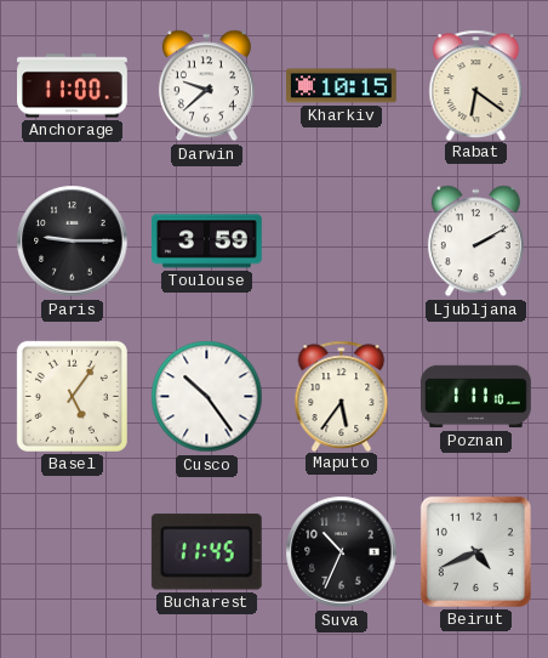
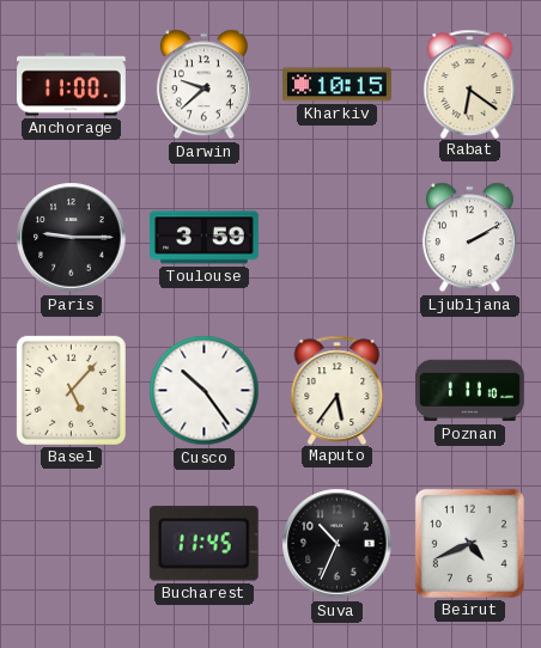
Basel: 5:06 -> 5:07
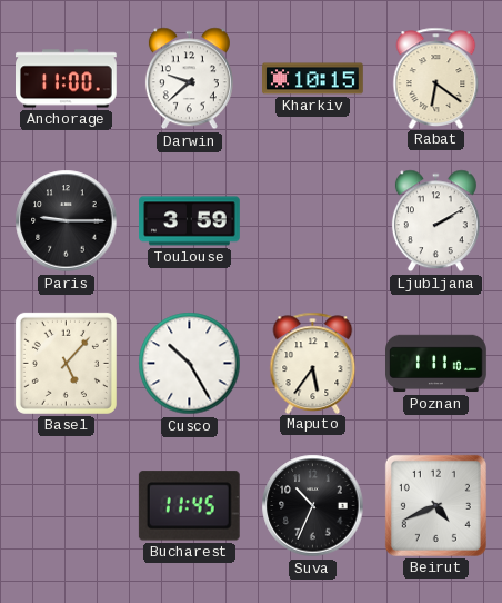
Cusco: 10:24 -> 10:25
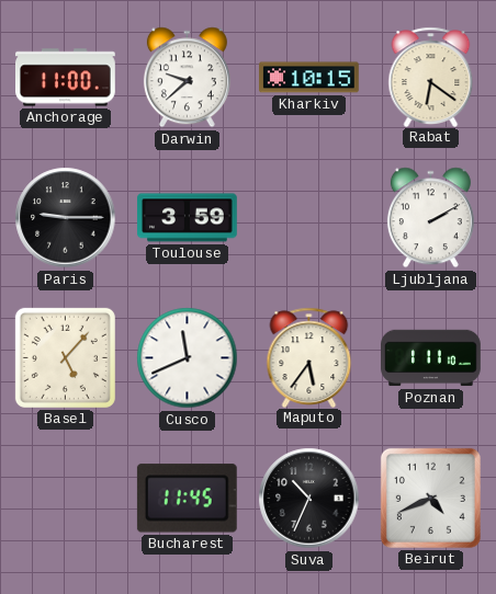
Cusco: 10:25 -> 11:41
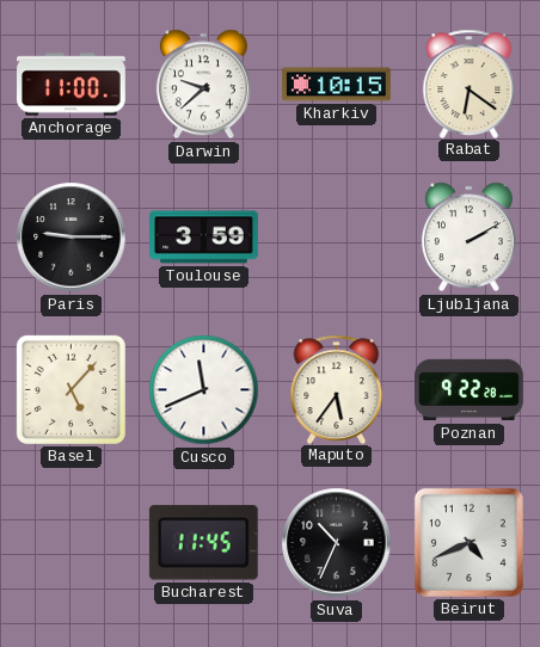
Poznan: 1:11 -> 9:22
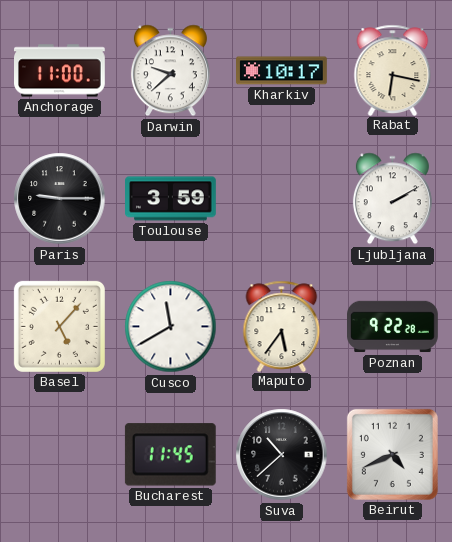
Kharkiv: 10:15 -> 10:17
Rabat: 6:21 -> 6:17
Cusco: 11:41 -> 11:40
Suva: 10:34 -> 10:38
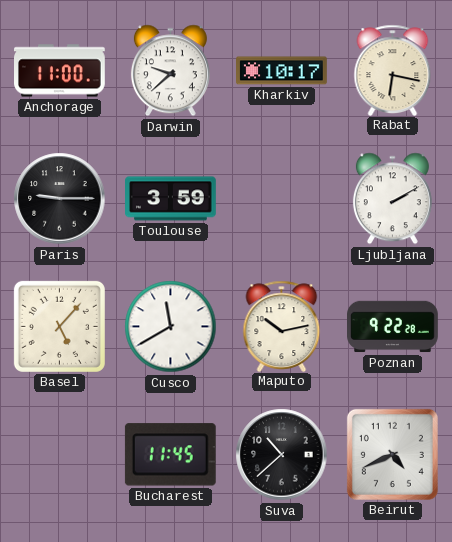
Maputo: 5:36 -> 10:13
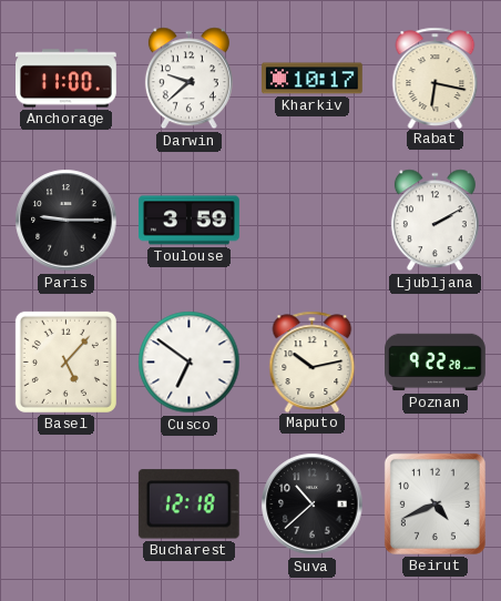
Cusco: 11:40 -> 6:51
Bucharest: 11:45 -> 12:18
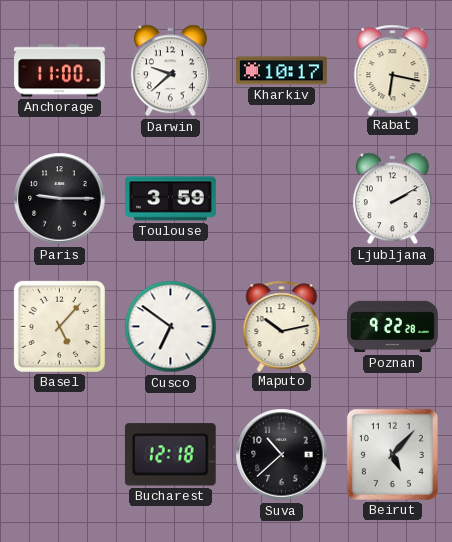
Beirut: 4:41 -> 5:07
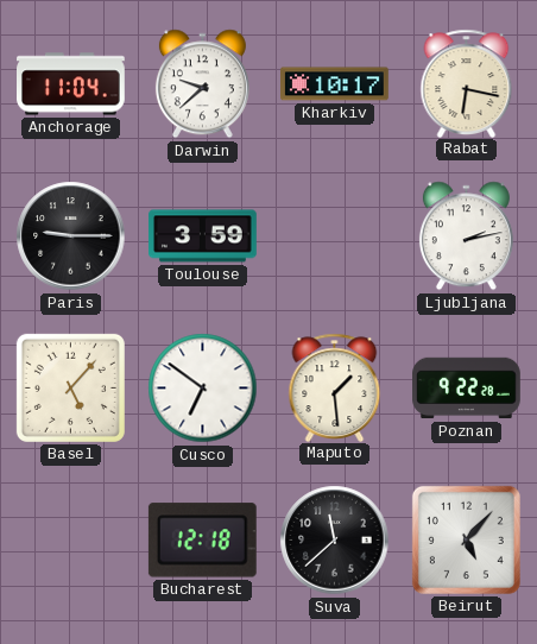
Anchorage: 11:00 -> 11:04
Ljubljana: 2:10 -> 2:13
Maputo: 10:13 -> 1:29
Suva: 10:38 -> 11:38
